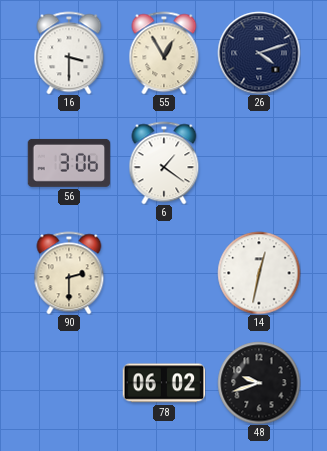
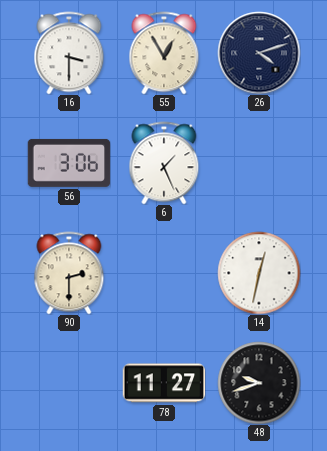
6: 1:21 -> 1:26
78: 06:02 -> 11:27
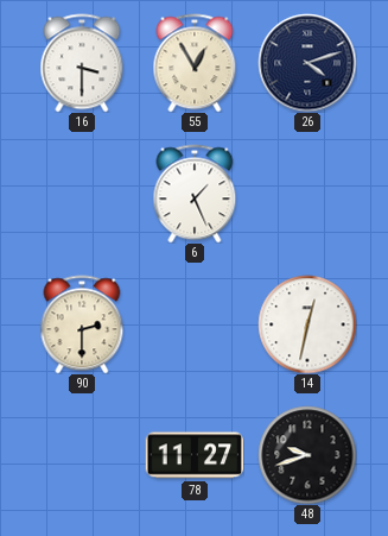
56: 3:06 -> none
